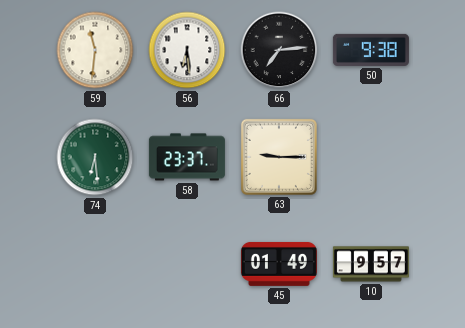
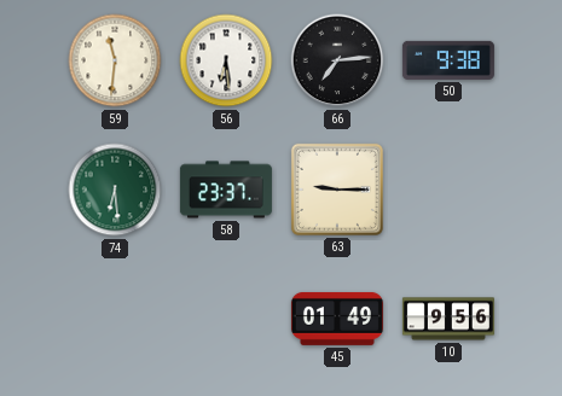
10: 9:57 -> 9:56
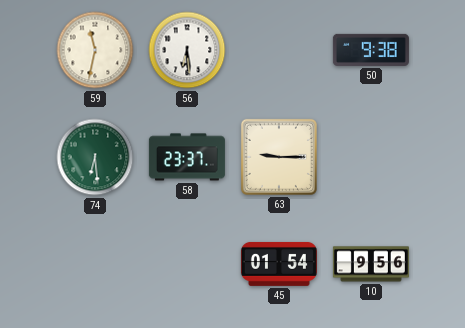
59: 11:31 -> 11:32
66: 7:14 -> none
45: 01:49 -> 01:54
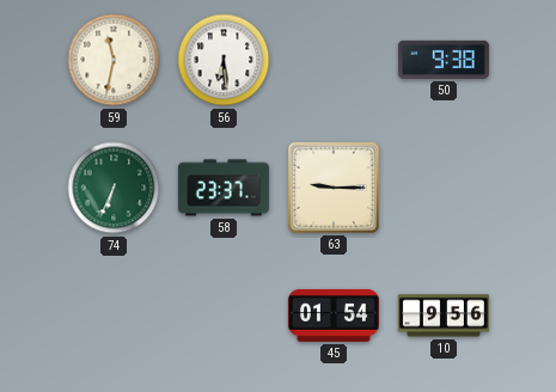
74: 6:29 -> 6:34
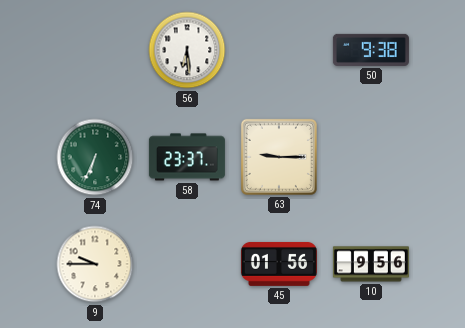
59: 11:32 -> none
9: none -> 9:45
45: 01:54 -> 01:56
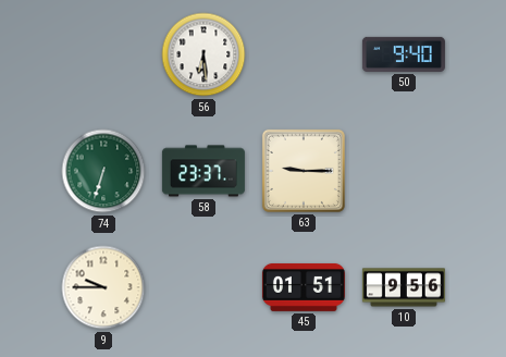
50: 9:38 -> 9:40
74: 6:34 -> 6:33
45: 01:56 -> 01:51
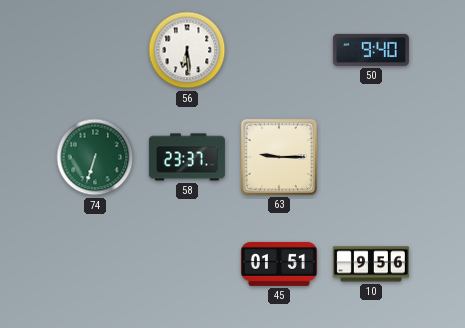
9: 9:45 -> none
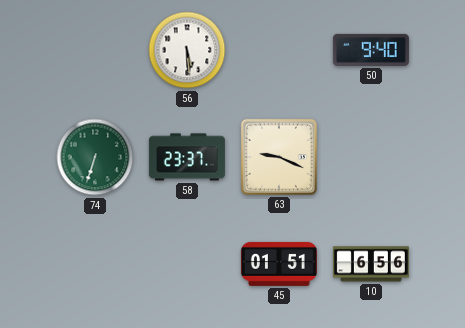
56: 6:29 -> 5:29
63: 9:15 -> 9:19
10: 9:56 -> 6:56
